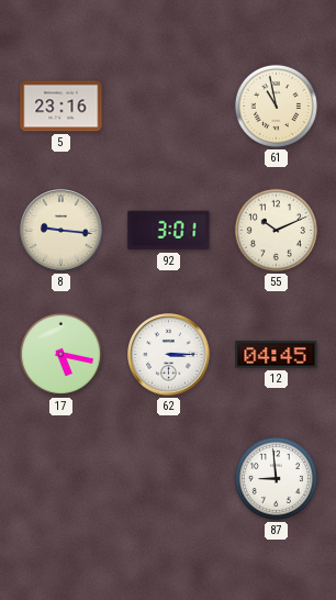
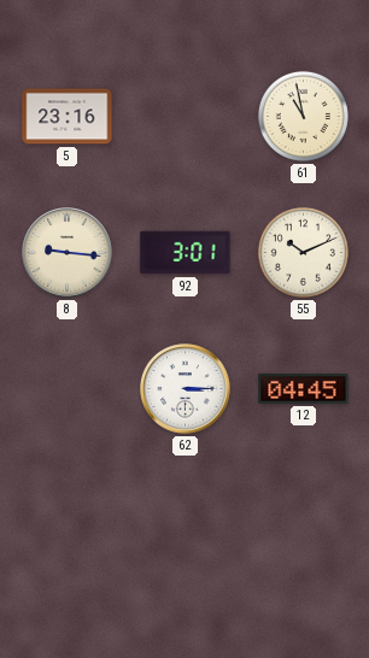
17: 5:17 -> none
87: 8:59 -> none
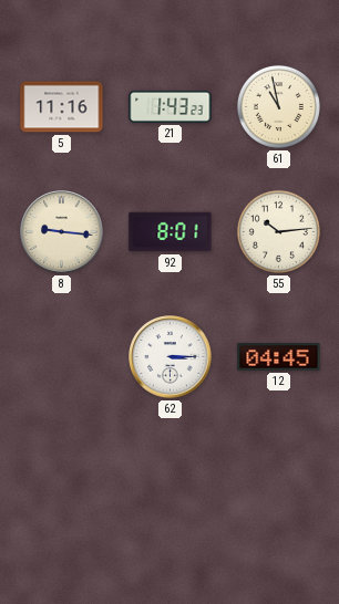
5: 23:16 -> 11:16
21: none -> 1:43
92: 3:01 -> 8:01
55: 10:11 -> 10:14
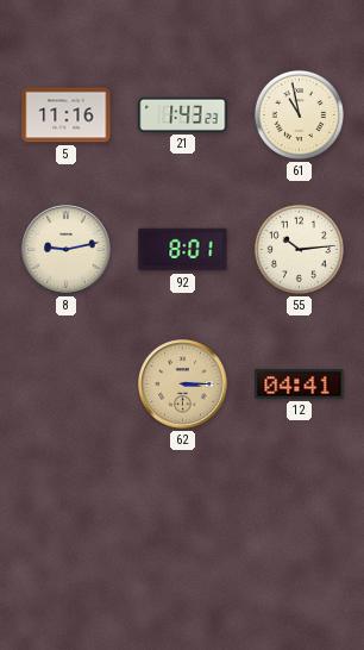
8: 9:16 -> 9:13
62 dial: white -> champagne
12: 04:45 -> 04:41
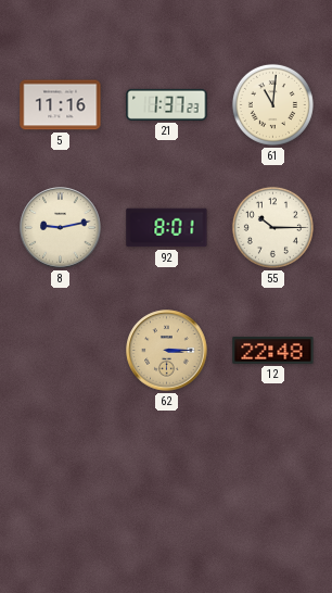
21: 1:43 -> 1:37
61: 10:58 -> 11:01
55: 10:14 -> 10:15
12: 04:41 -> 22:48
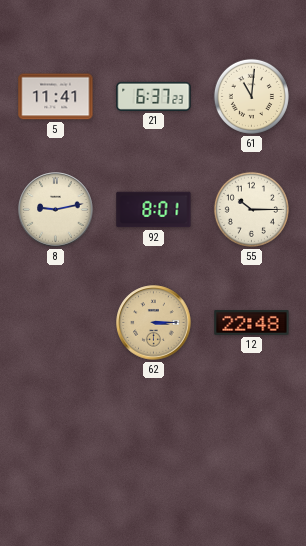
5: 11:16 -> 11:41
21: 1:37 -> 6:37
